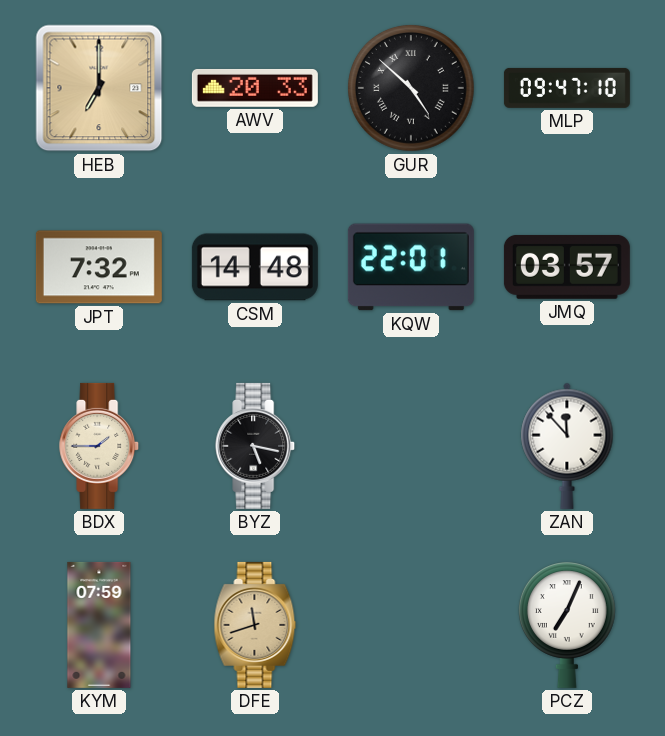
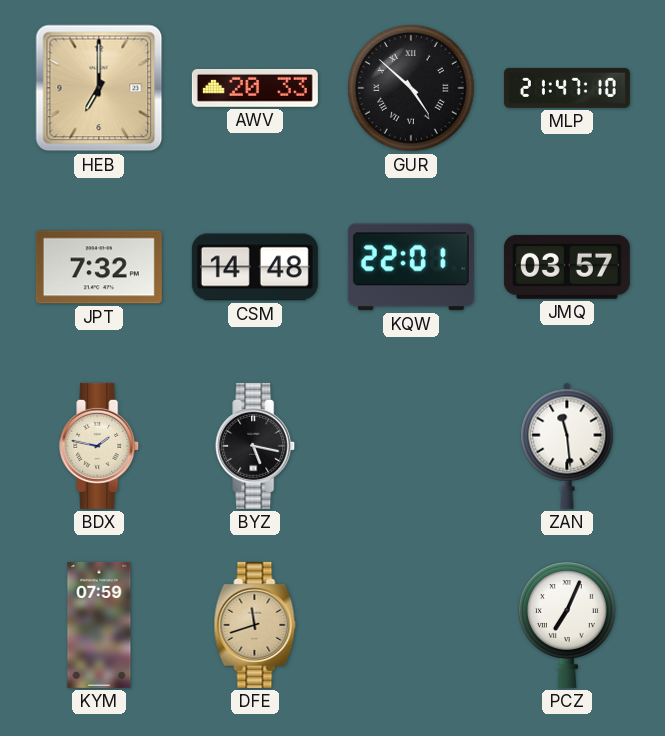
MLP: 09:47 -> 21:47
BDX: 1:45 -> 1:47
ZAN: 11:53 -> 11:29
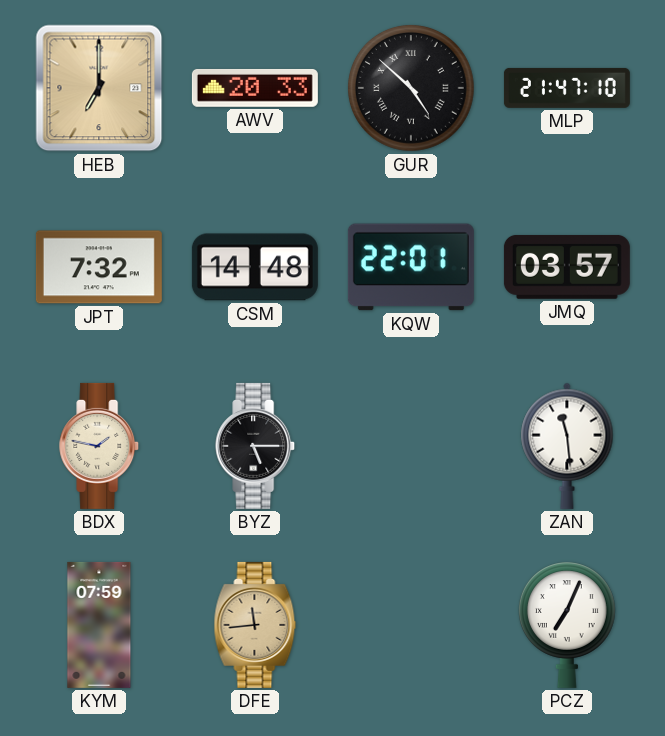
BYZ: 5:17 -> 5:15
DFE: 11:42 -> 11:44
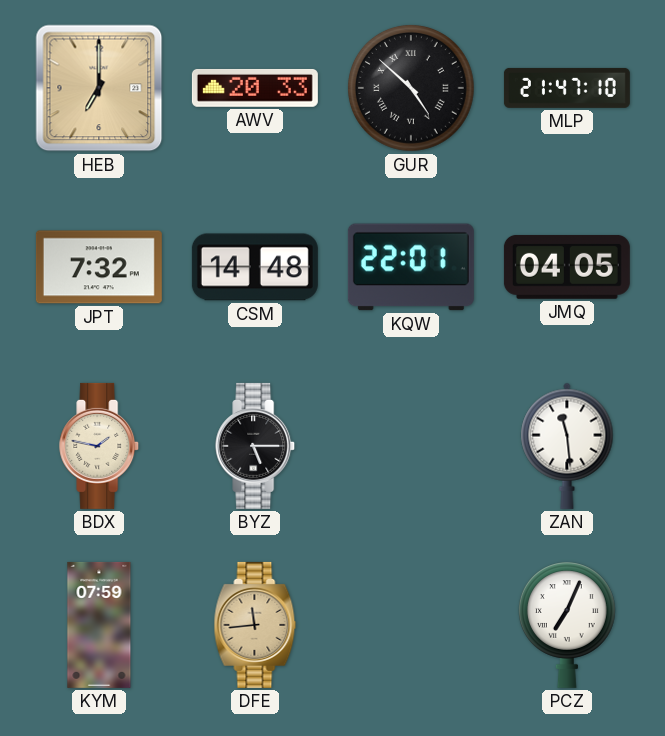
JMQ: 03:57 -> 04:05
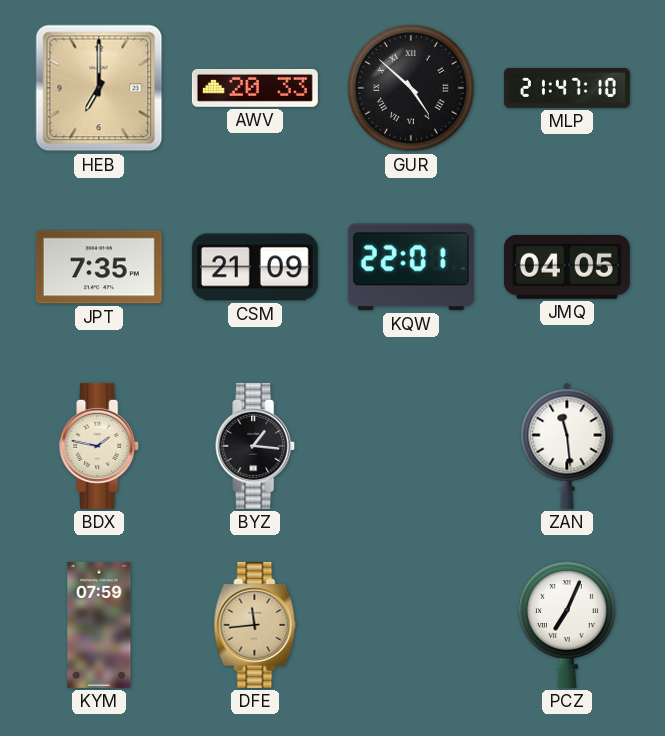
JPT: 7:32 -> 7:35
CSM: 14:48 -> 21:09
BYZ: 5:15 -> 1:16
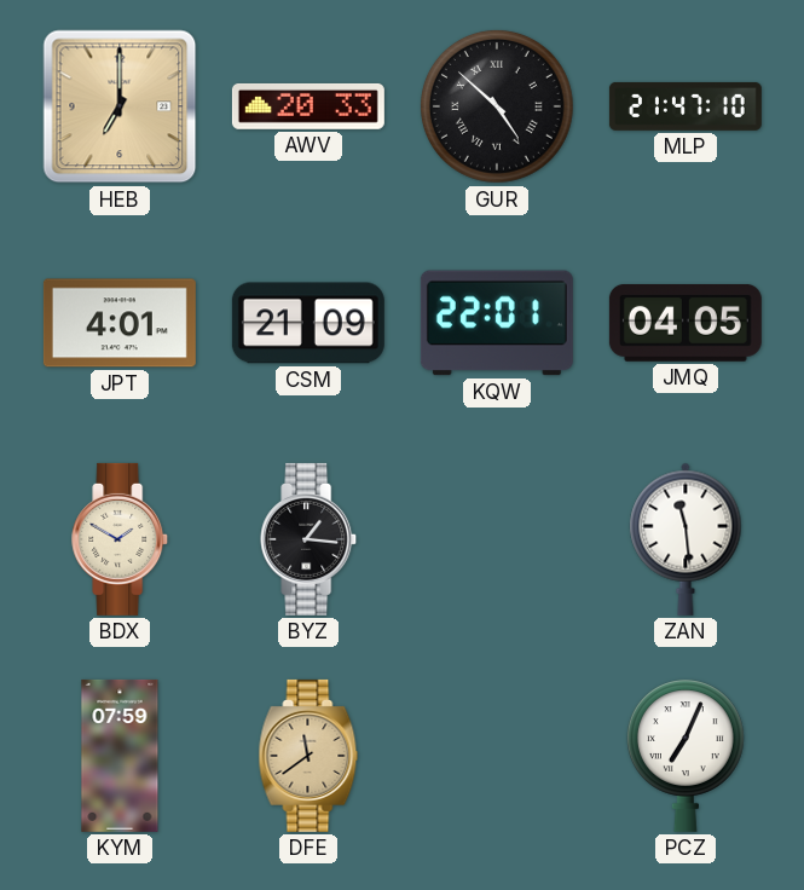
JPT: 7:35 -> 4:01
BDX: 1:47 -> 1:50
DFE: 11:44 -> 11:39
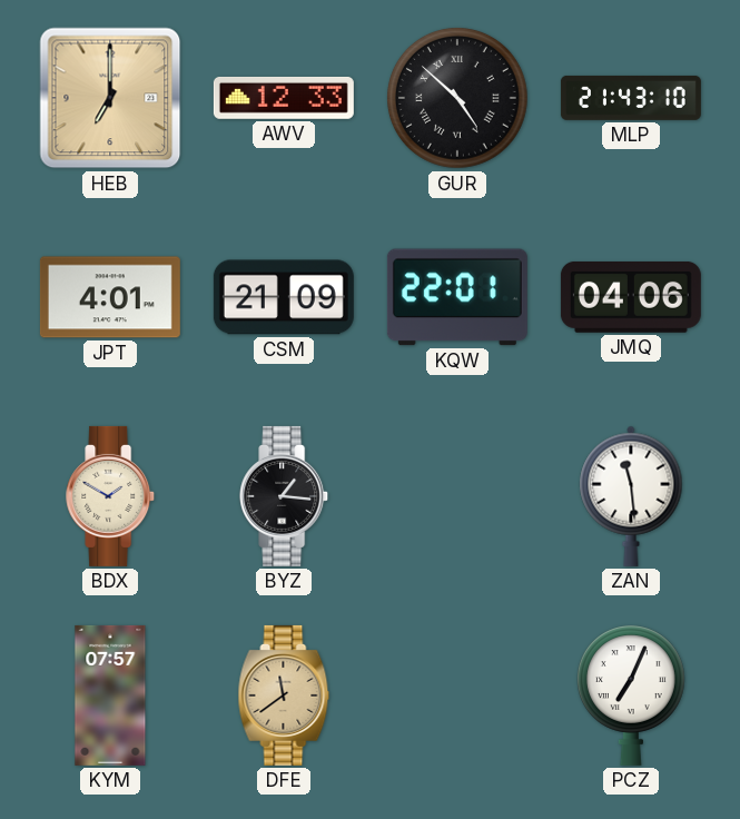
AWV: 20:33 -> 12:33
MLP: 21:47 -> 21:43
JMQ: 04:05 -> 04:06
KYM: 07:59 -> 07:57
